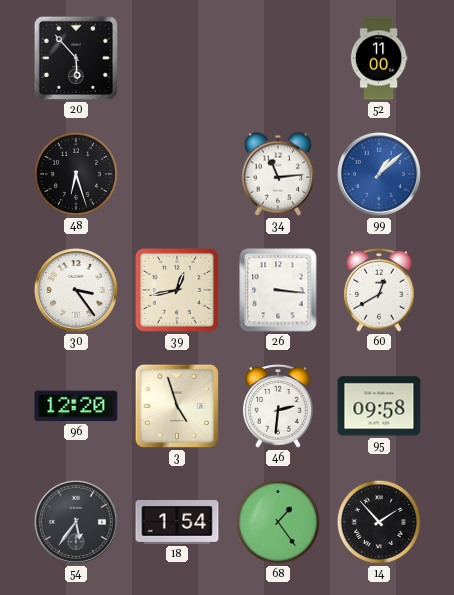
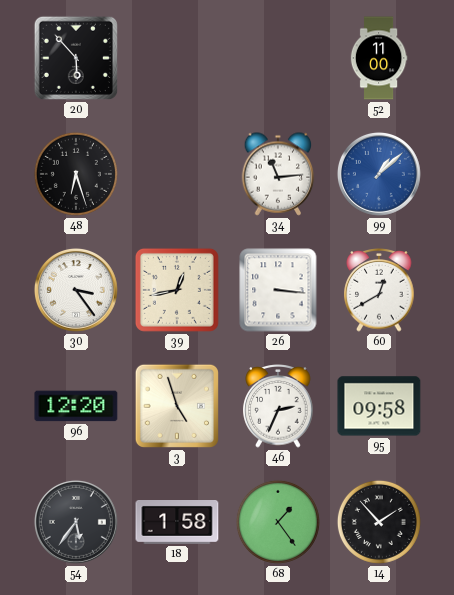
46: 2:31 -> 2:34
18: 1:54 -> 1:58
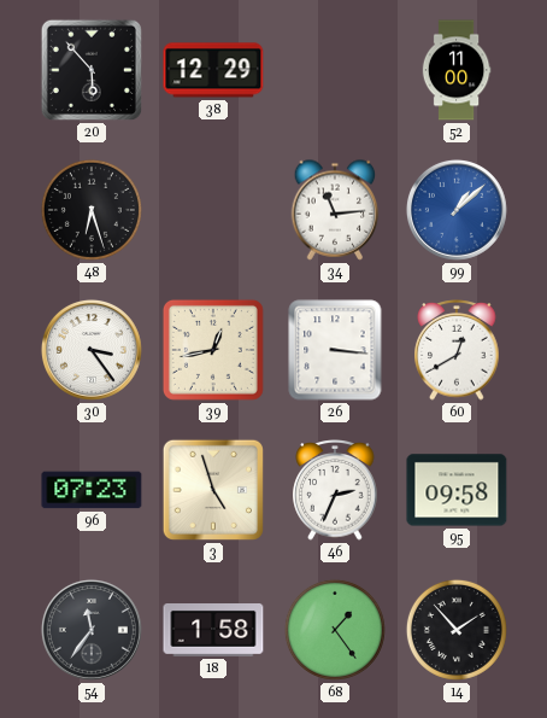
38: none -> 12:29
96: 12:20 -> 07:23
54: 5:36 -> 11:36
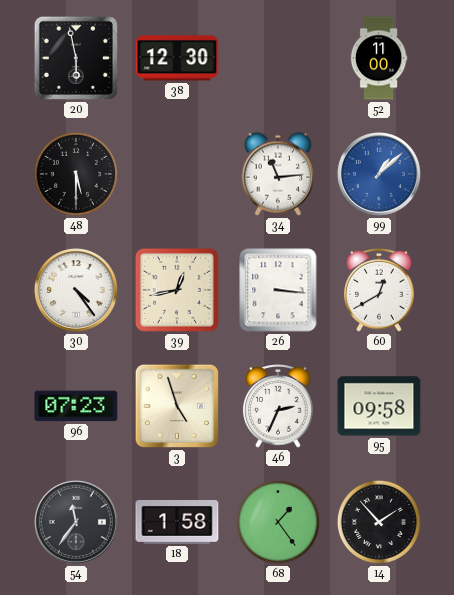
20: 5:53 -> 5:58
38: 12:29 -> 12:30
48: 6:27 -> 5:30
30: 3:24 -> 4:24
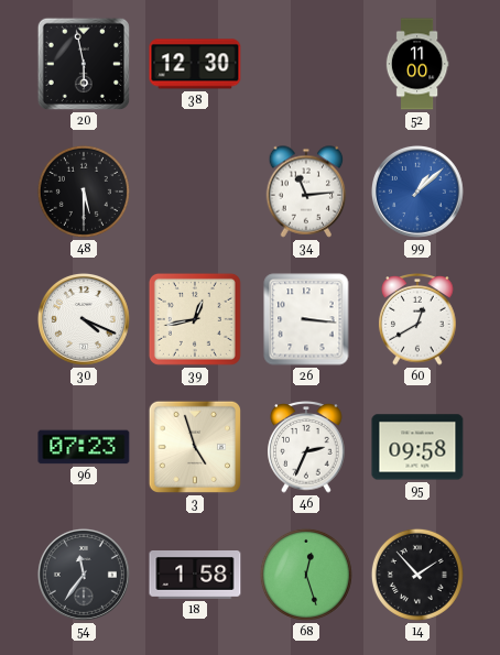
30: 4:24 -> 4:19
68: 1:24 -> 12:27
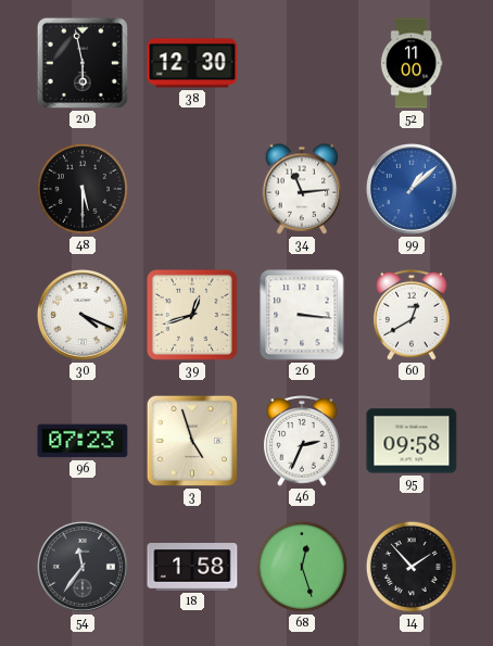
39: 12:43 -> 12:42
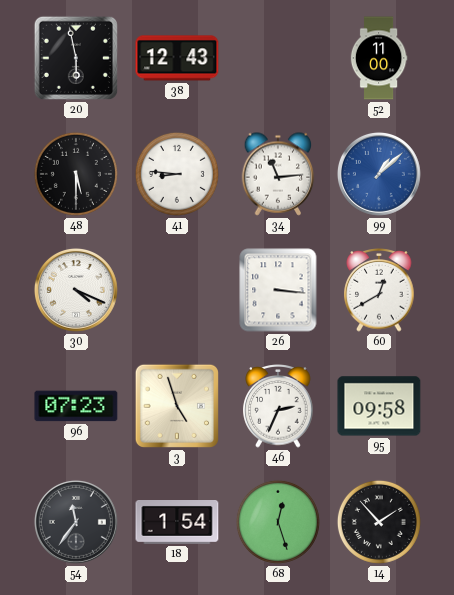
38: 12:30 -> 12:43
41: none -> 8:46
39: 12:42 -> none
18: 1:58 -> 1:54
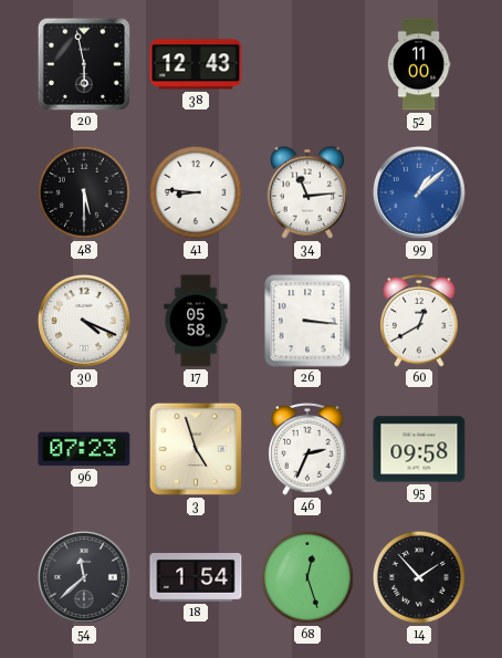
17: none -> 05:58
54: 11:36 -> 11:38
